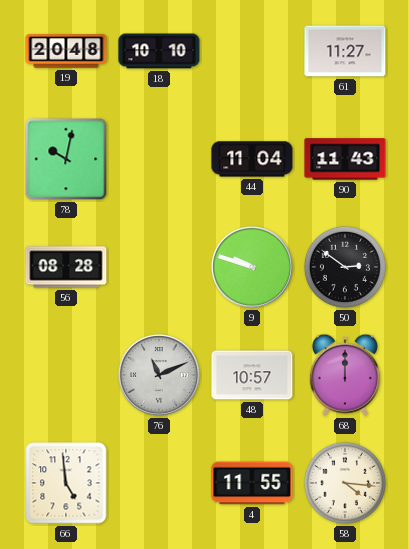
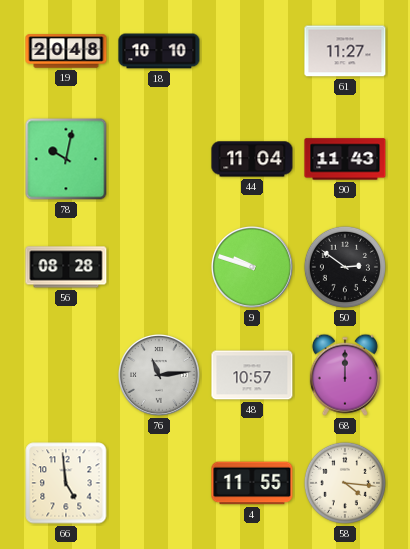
76: 11:11 -> 11:14
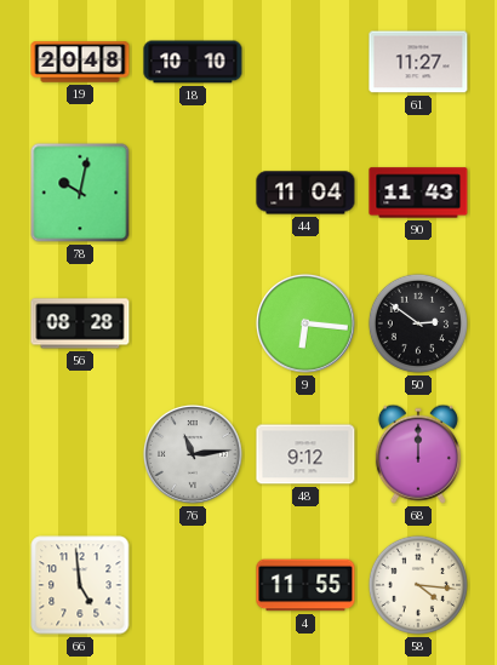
9: 9:48 -> 6:16
48: 10:57 -> 9:12
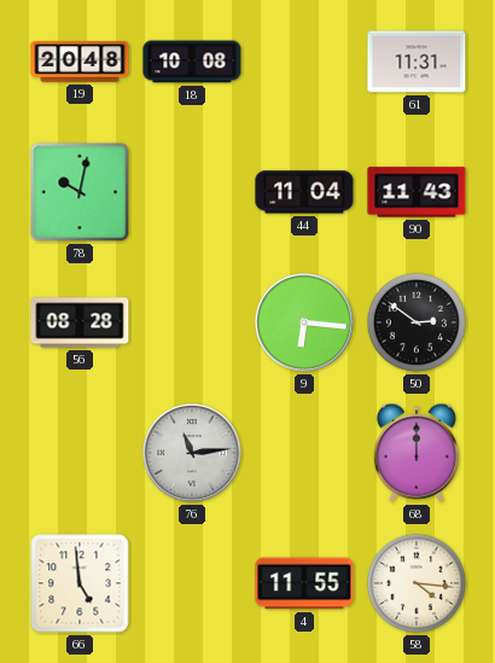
18: 10:10 -> 10:08
61: 11:27 -> 11:31
48: 9:12 -> none
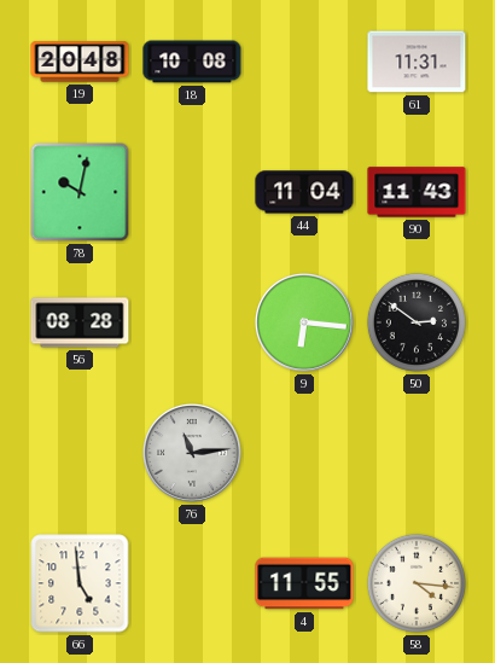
68: 12:00 -> none
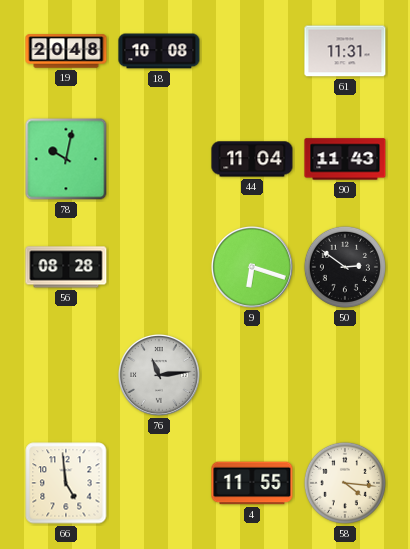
9: 6:16 -> 6:18
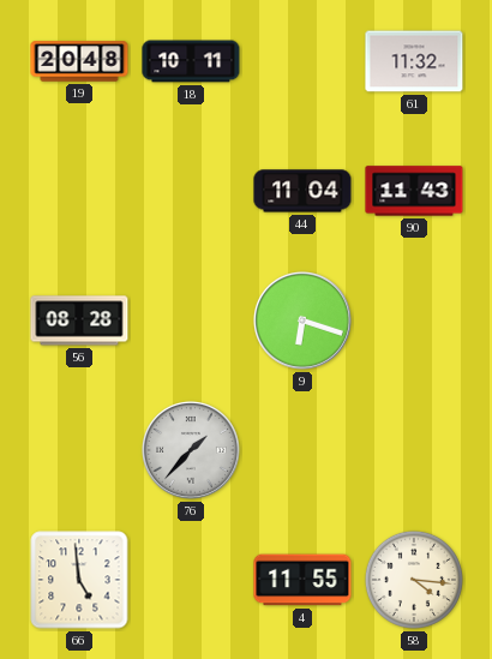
18: 10:08 -> 10:11
61: 11:31 -> 11:32
78: 10:02 -> none
50: 2:51 -> none
76: 11:14 -> 1:37
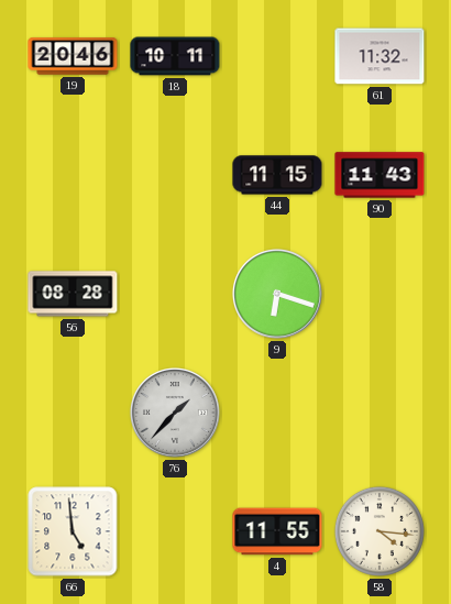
19: 20:48 -> 20:46
44: 11:04 -> 11:15
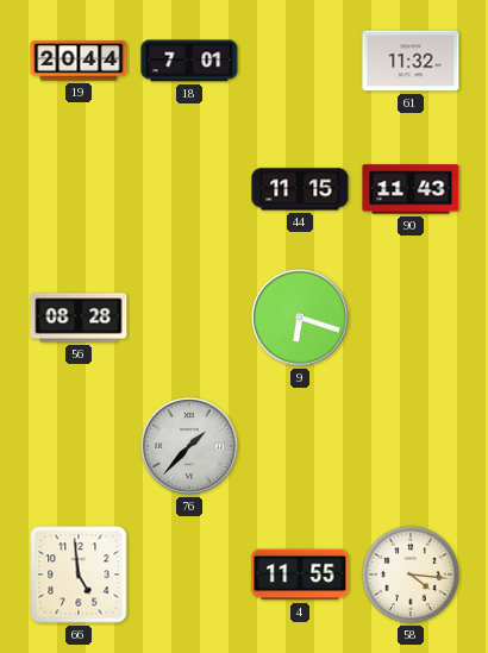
19: 20:46 -> 20:44
18: 10:11 -> 7:01
